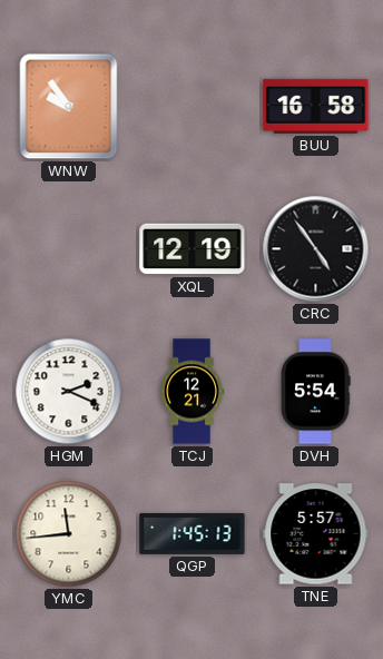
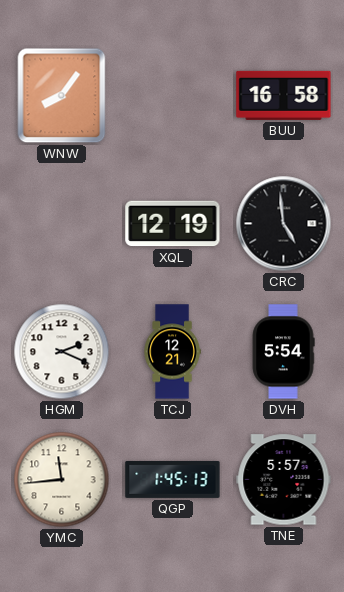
WNW: 9:54 -> 8:06
CRC: 4:54 -> 4:59
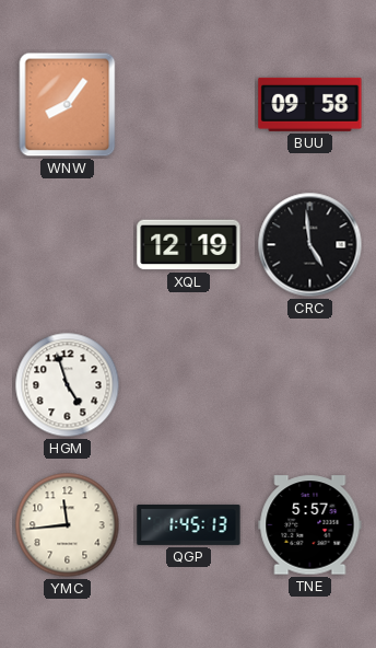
BUU: 16:58 -> 09:58
HGM: 2:19 -> 4:57
TCJ: 12:21 -> none
DVH: 5:54 -> none
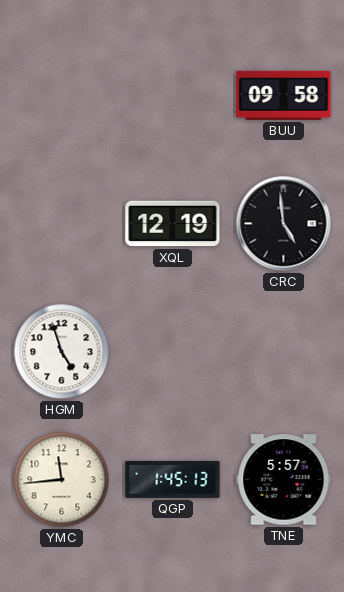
WNW: 8:06 -> none
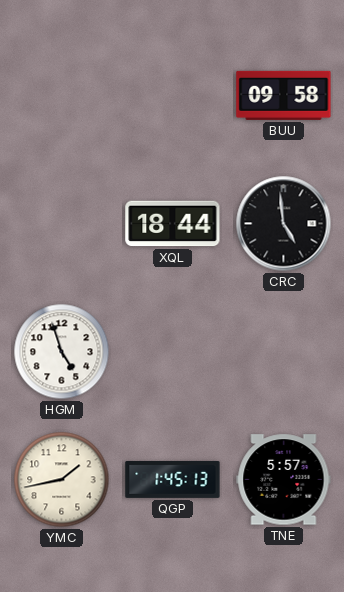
XQL: 12:19 -> 18:44
YMC: 11:44 -> 1:43
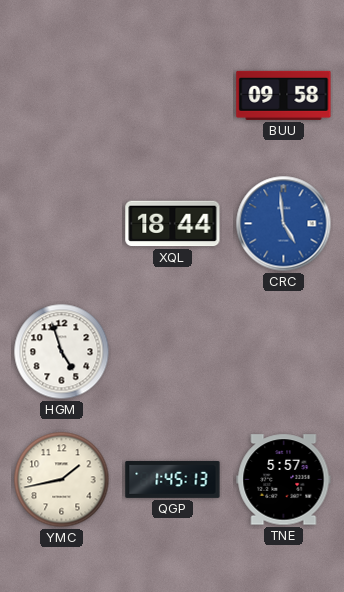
CRC dial: black -> blue
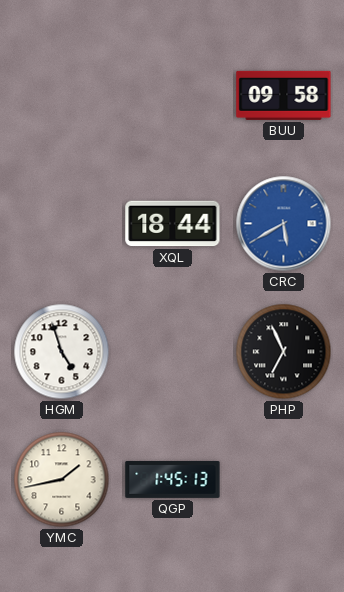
CRC: 4:59 -> 5:40
PHP: none -> 6:56
TNE: 5:57 -> none
